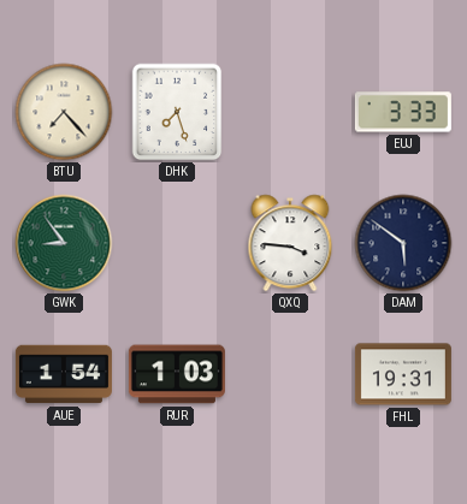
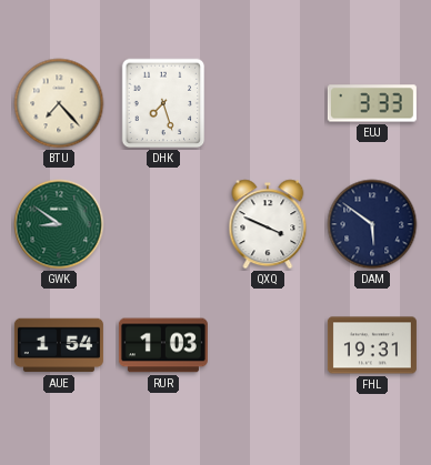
GWK: 8:54 -> 8:51
QXQ: 3:46 -> 3:49
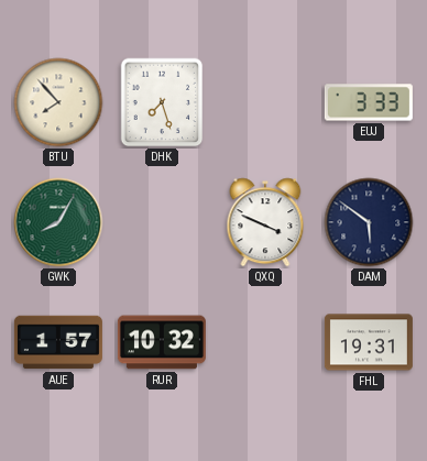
BTU: 7:23 -> 7:53
GWK: 8:51 -> 8:05
AUE: 1:54 -> 1:57
RUR: 1:03 -> 10:32
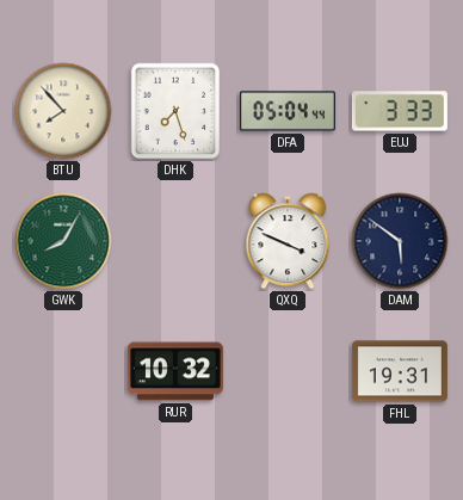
DFA: none -> 05:04
AUE: 1:57 -> none
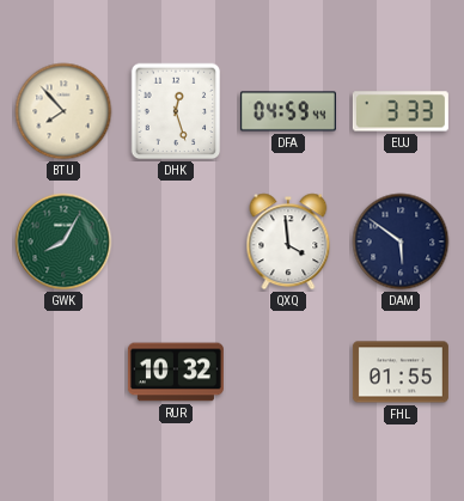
DHK: 7:27 -> 12:27
DFA: 05:04 -> 04:59
QXQ: 3:49 -> 3:59
FHL: 19:31 -> 01:55
